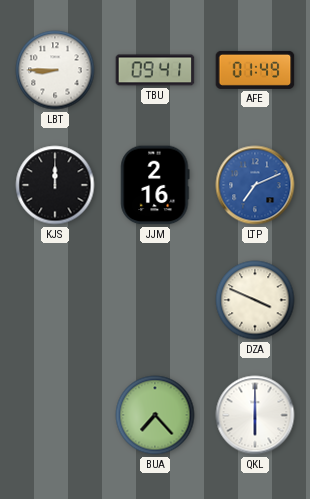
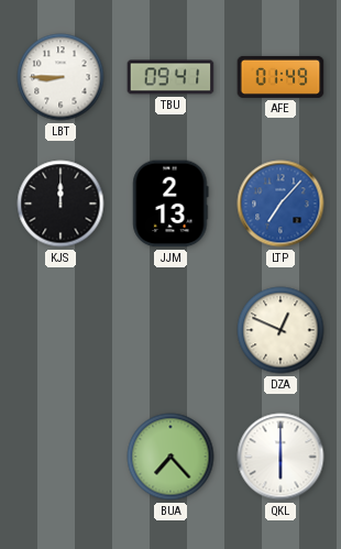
JJM: 2:16 -> 2:13
LTP: 7:11 -> 7:07
DZA: 3:49 -> 12:49
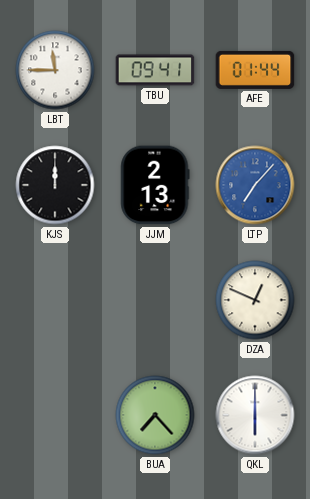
LBT: 8:45 -> 11:45
AFE: 01:49 -> 01:44
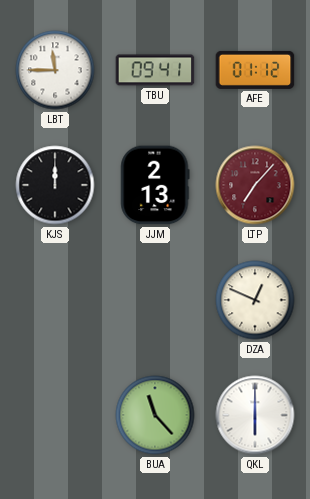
AFE: 01:44 -> 01:12
LTP dial: blue -> burgundy
BUA: 7:23 -> 11:23
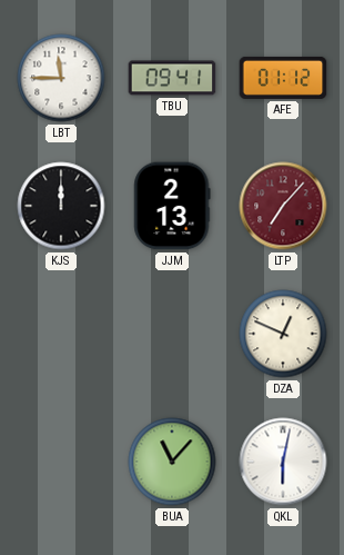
BUA: 11:23 -> 11:07
QKL: 6:00 -> 6:02
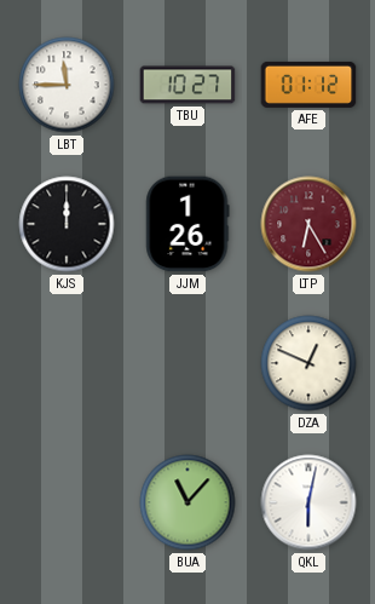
TBU: 09:41 -> 10:27
JJM: 2:13 -> 1:26
LTP: 7:07 -> 6:25
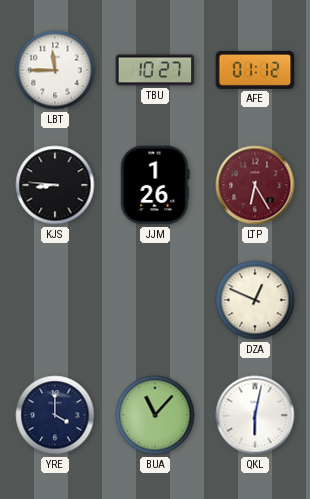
KJS: 12:00 -> 8:46
YRE: none -> 4:00
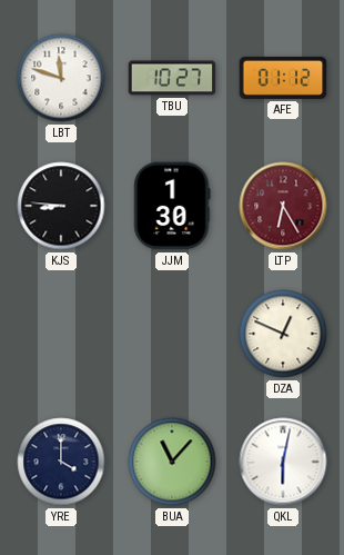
LBT: 11:45 -> 11:48
JJM: 1:26 -> 1:30
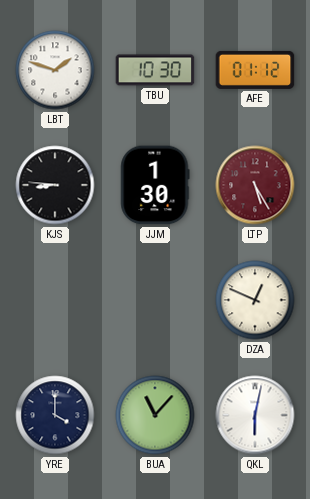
LBT: 11:48 -> 1:48
TBU: 10:27 -> 10:30
LTP: 6:25 -> 5:25
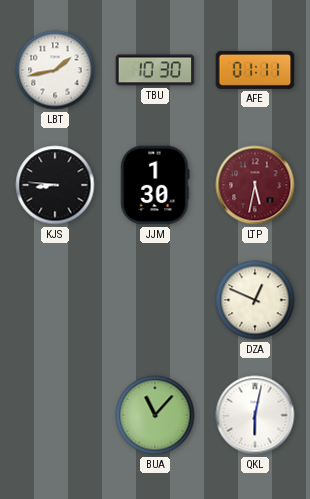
LBT: 1:48 -> 1:43
AFE: 01:12 -> 01:11
LTP: 5:25 -> 5:32
YRE: 4:00 -> none
